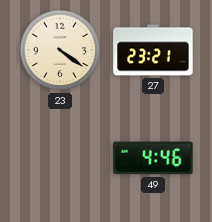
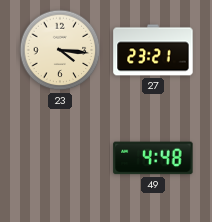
23: 4:21 -> 4:16
49: 4:46 -> 4:48
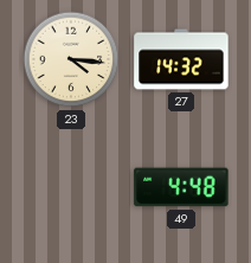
27: 23:21 -> 14:32
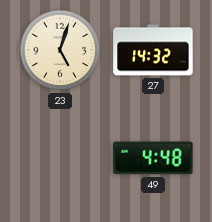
23: 4:16 -> 5:03
